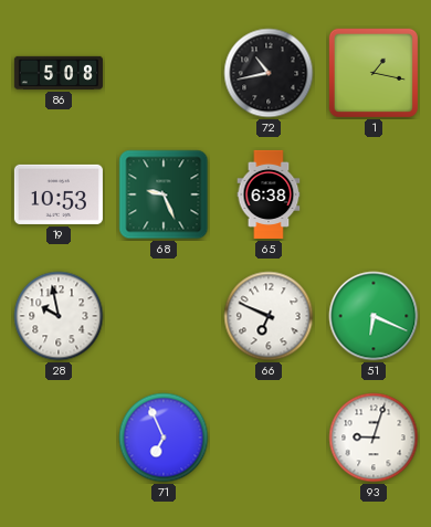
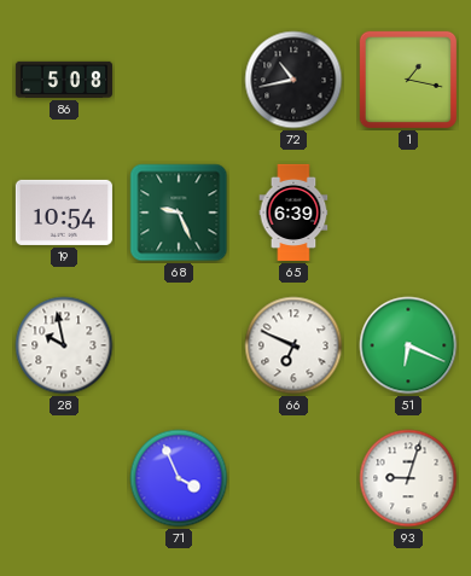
19: 10:53 -> 10:54
65: 6:38 -> 6:39
71: 6:56 -> 3:56
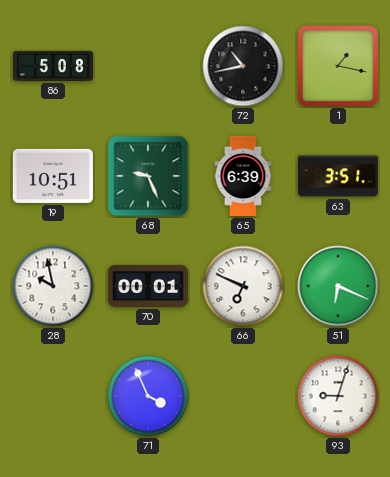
19: 10:54 -> 10:51
63: none -> 3:51
70: none -> 00:01
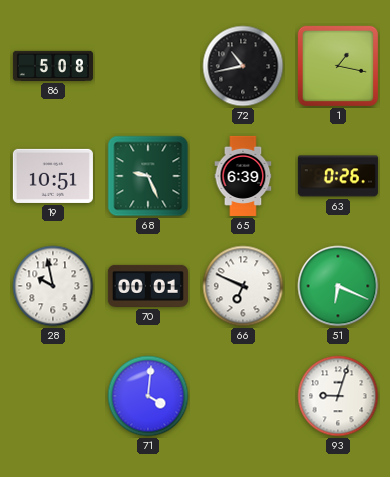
63: 3:51 -> 0:26
71: 3:56 -> 4:01
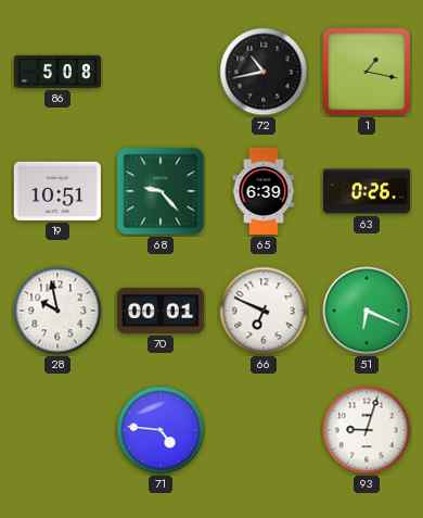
68: 9:26 -> 9:23
71: 4:01 -> 4:46
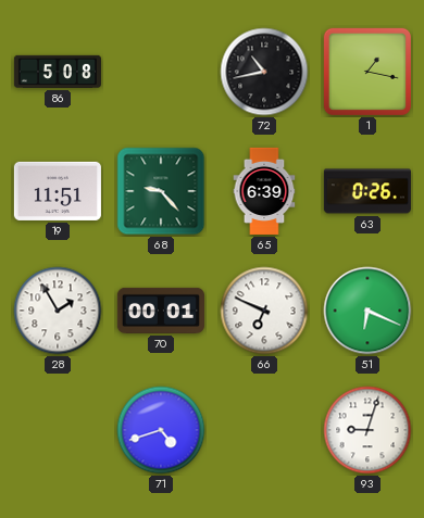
19: 10:51 -> 11:51
28: 9:58 -> 1:55
71: 4:46 -> 4:42
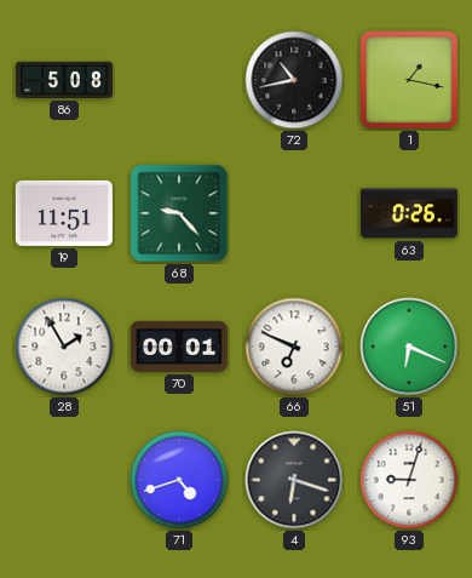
65: 6:39 -> none
4: none -> 6:18
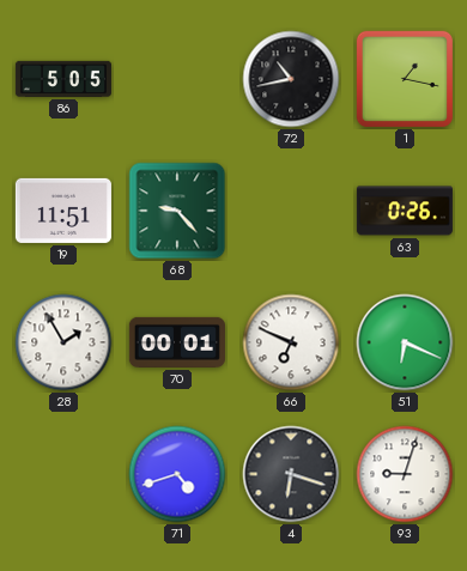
86: 5:08 -> 5:05
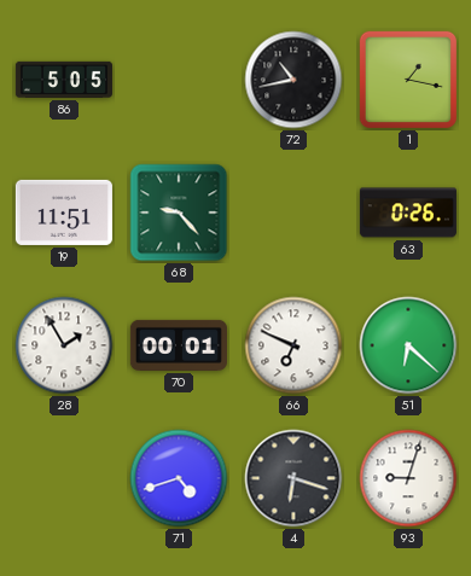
51: 6:19 -> 6:22
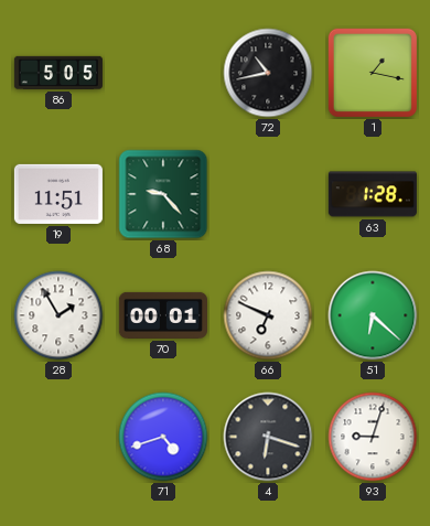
63: 0:26 -> 1:28
